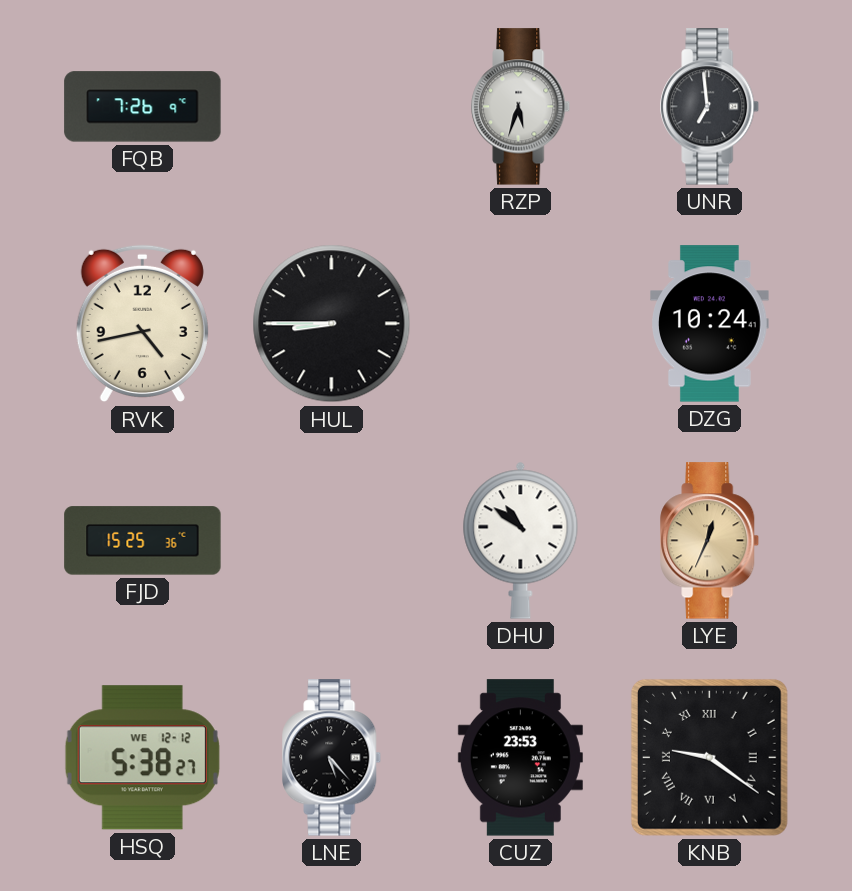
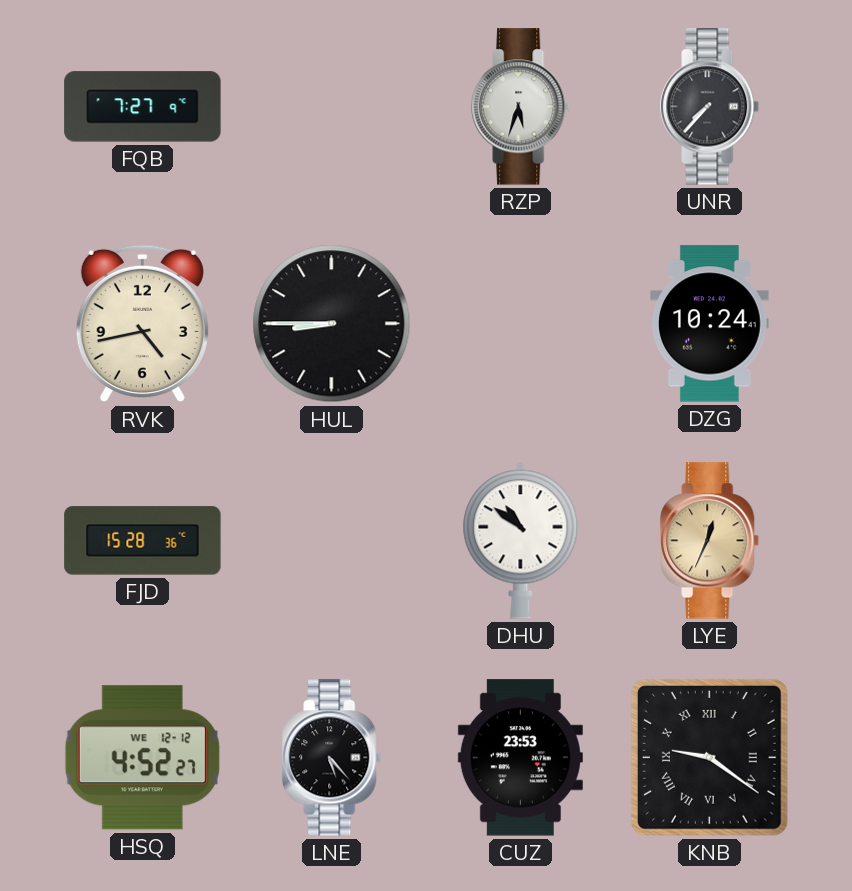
FQB: 7:26 -> 7:27
UNR: 6:59 -> 7:37
FJD: 15:25 -> 15:28
HSQ: 5:38 -> 4:52
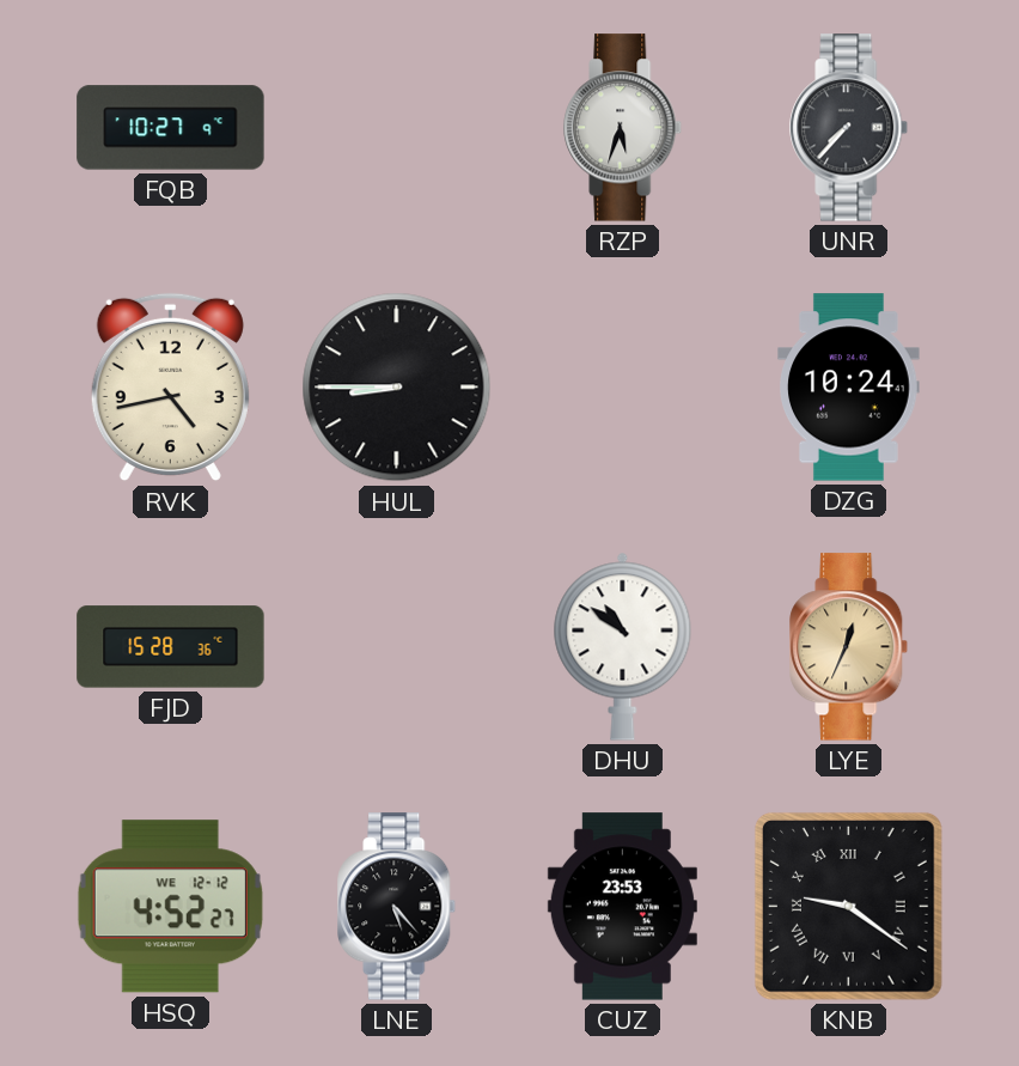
FQB: 7:27 -> 10:27
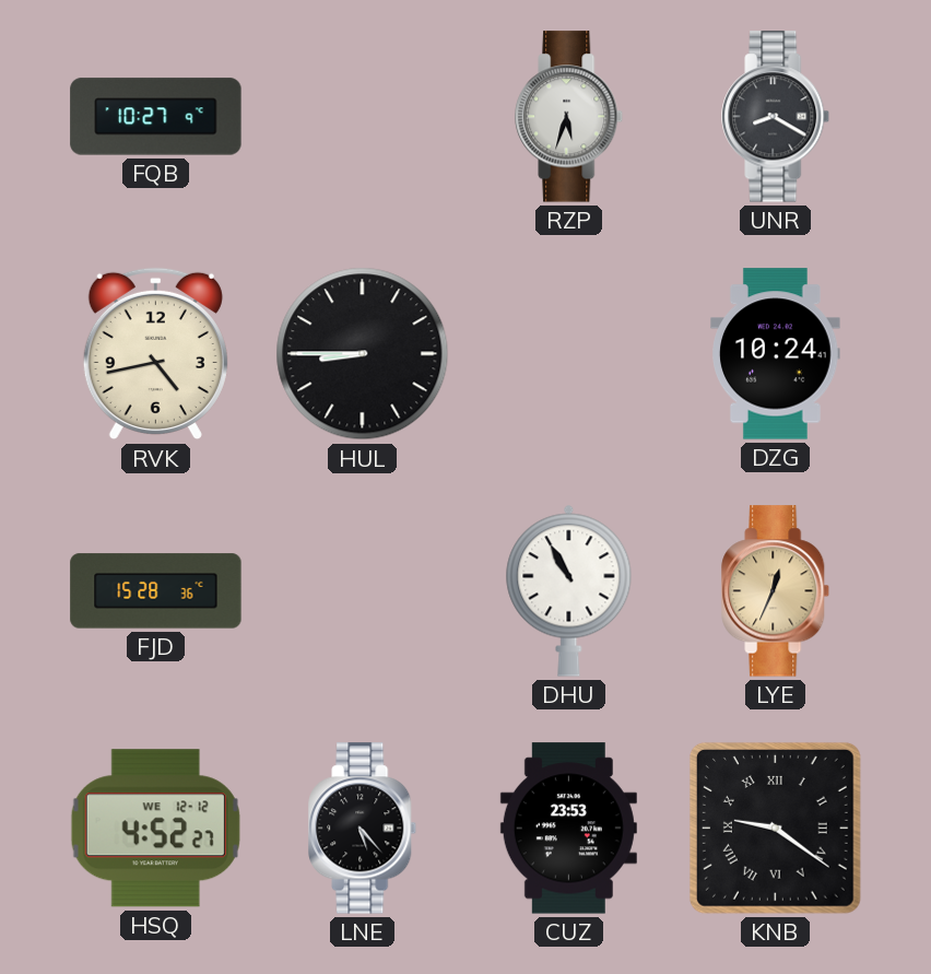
UNR: 7:37 -> 8:20
DHU: 10:51 -> 10:55
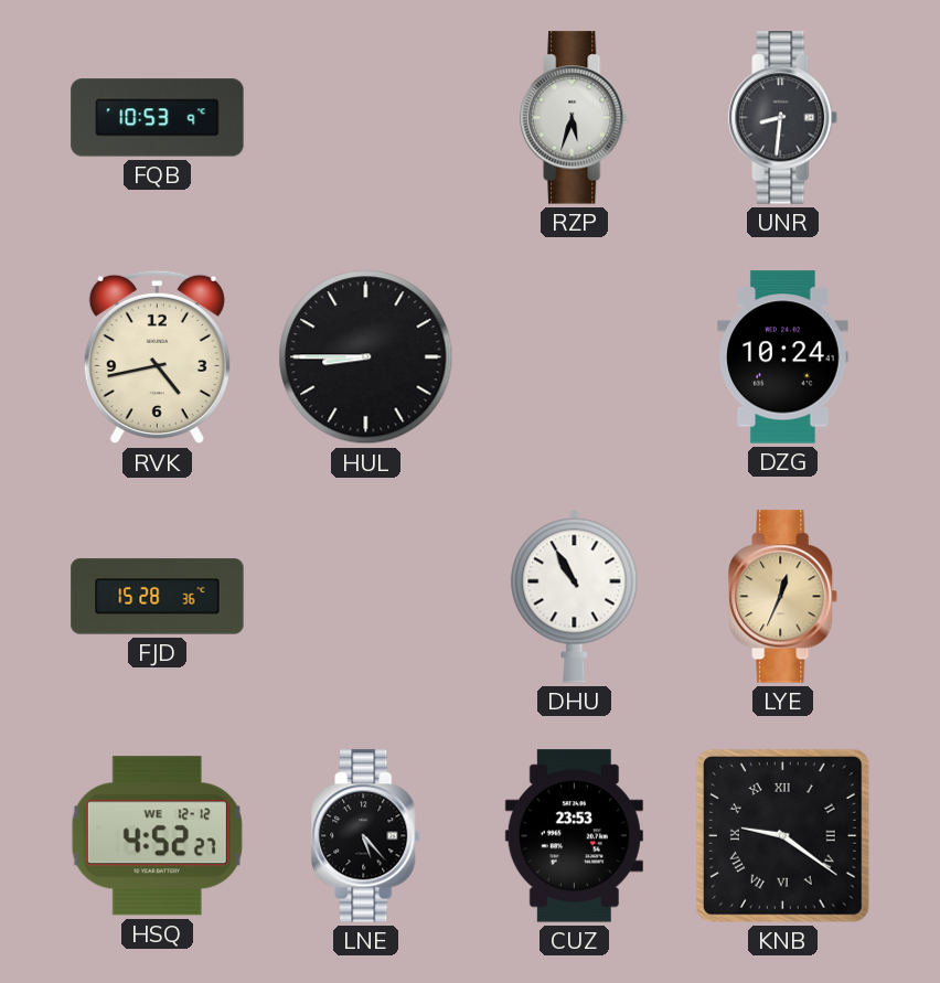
FQB: 10:27 -> 10:53
UNR: 8:20 -> 8:31
